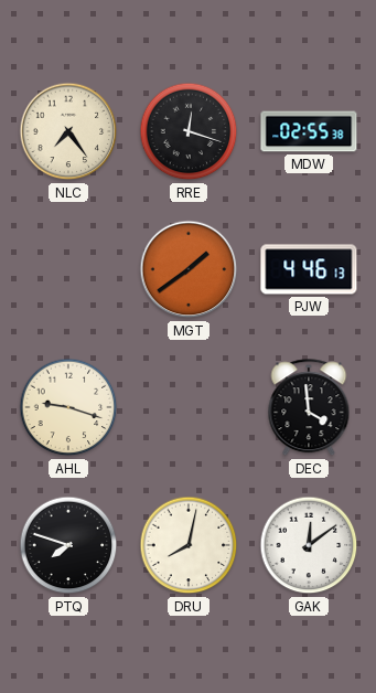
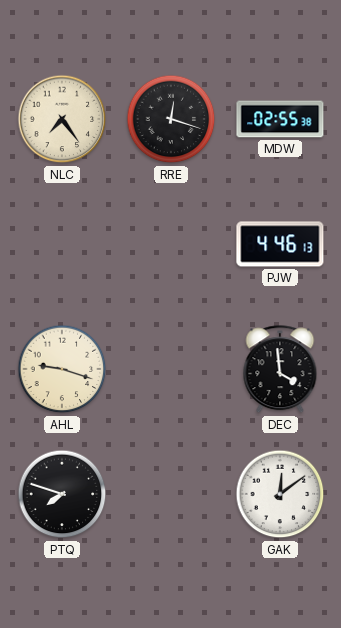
MGT: 1:39 -> none
DRU: 8:02 -> none
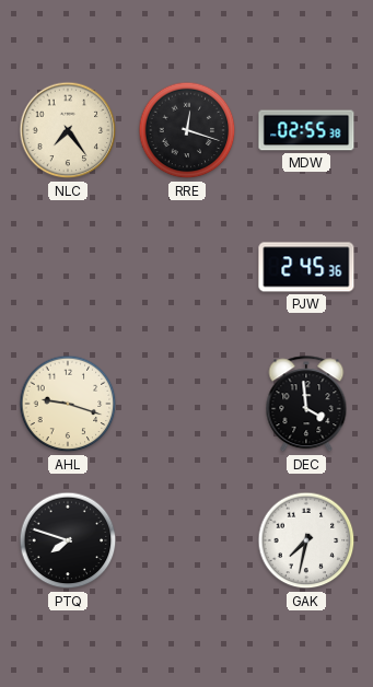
PJW: 4:46 -> 2:45
GAK: 12:09 -> 7:32
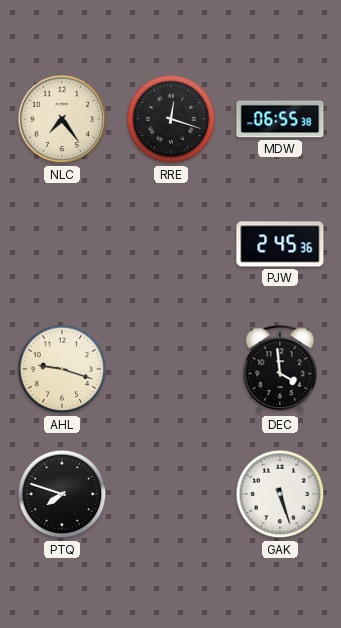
MDW: 02:55 -> 06:55
GAK: 7:32 -> 5:27
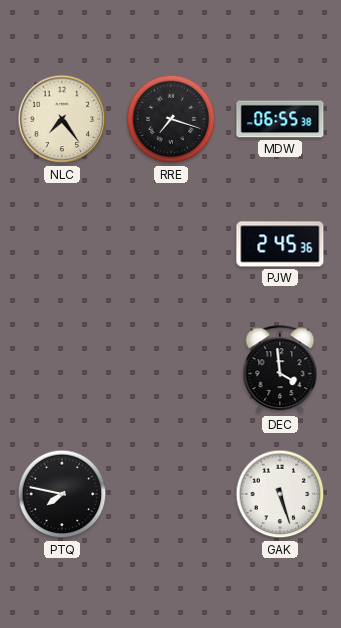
RRE: 12:18 -> 7:18
AHL: 9:18 -> none
PTQ: 7:48 -> 7:47
